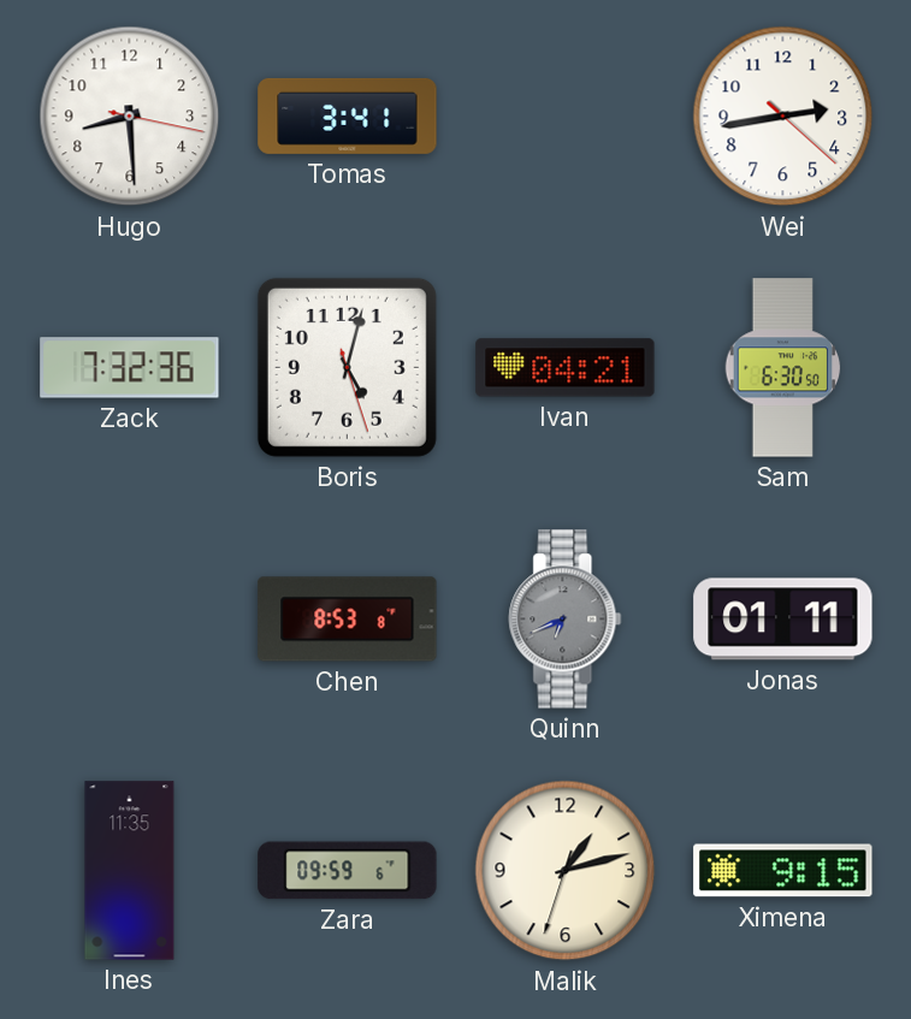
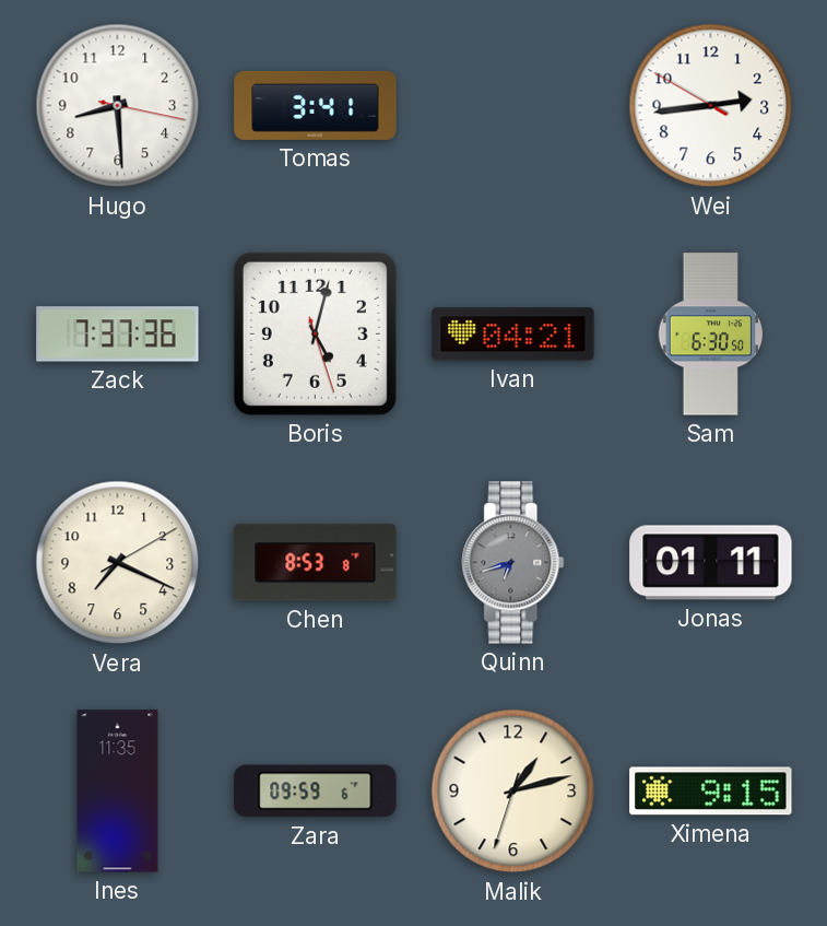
Wei: 2:43:22 -> 2:43:50
Zack: 7:32 -> 7:37
Vera: none -> 7:19
Quinn: 6:41 -> 6:42
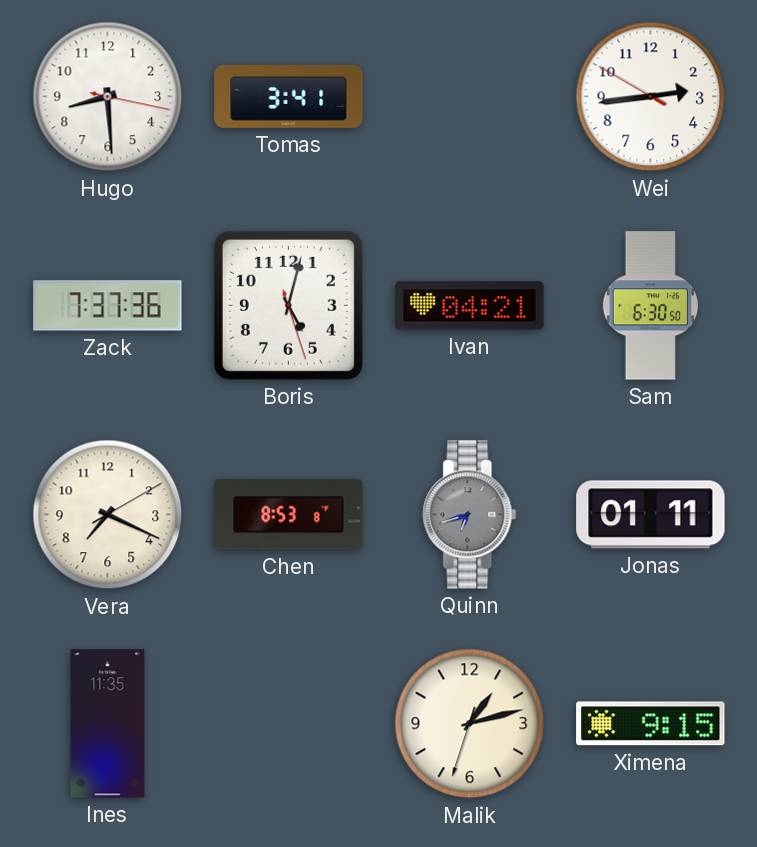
Zara: 09:59 -> none
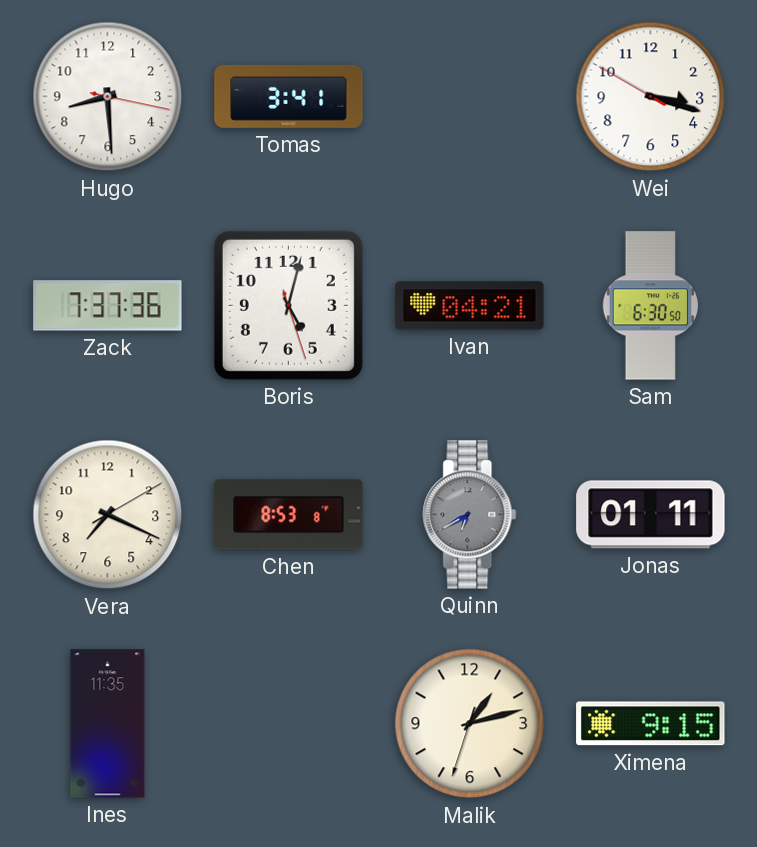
Wei: 2:43 -> 3:17
Quinn: 6:42 -> 6:40
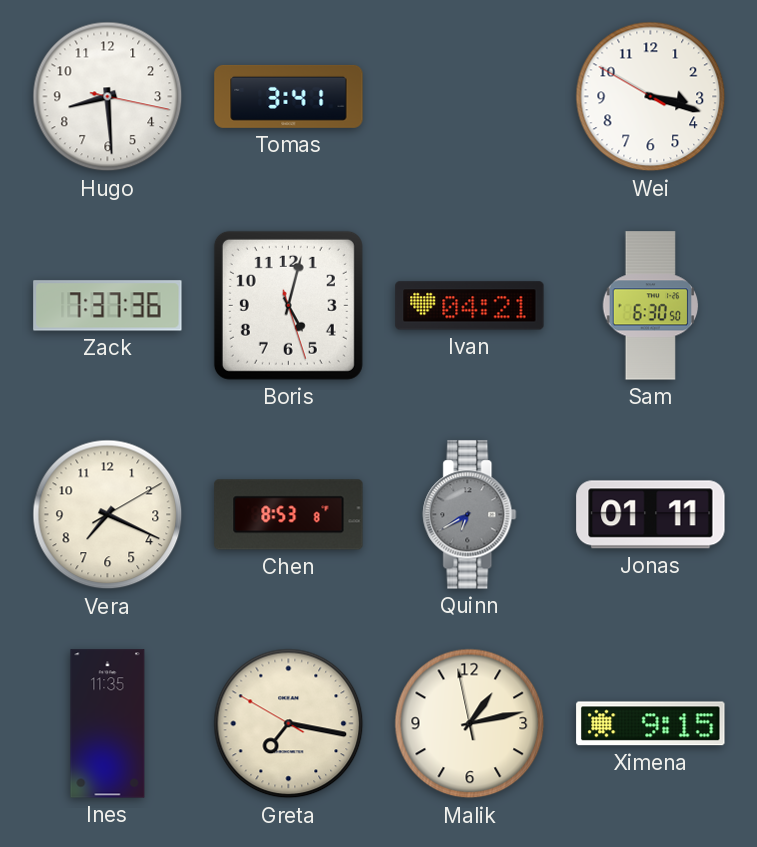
Greta: none -> 7:16
Malik: 1:12:33 -> 1:12:58
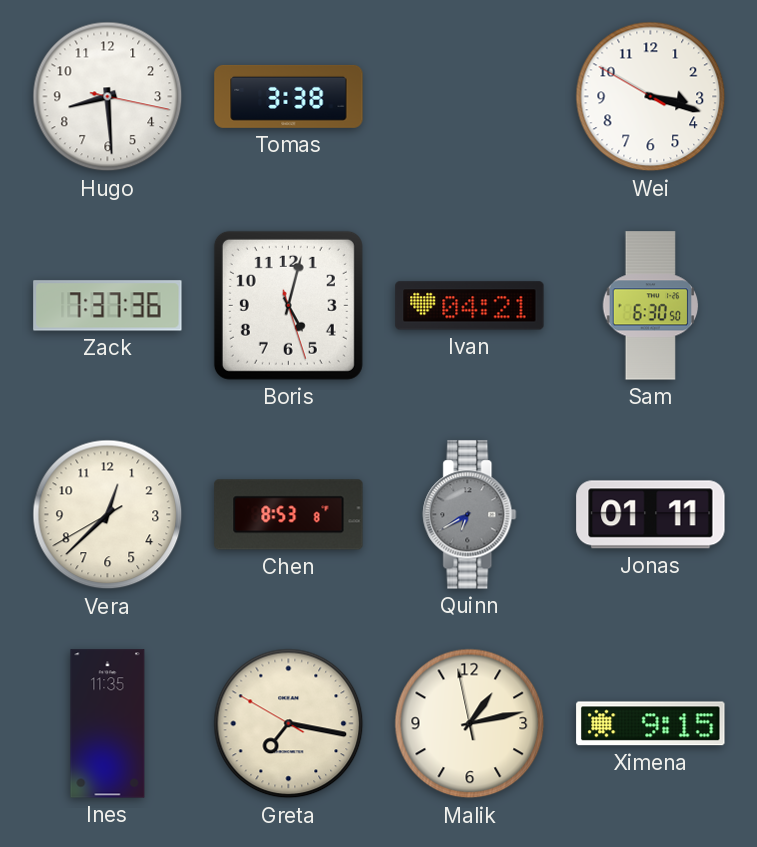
Tomas: 3:41 -> 3:38
Vera: 7:19 -> 12:37
